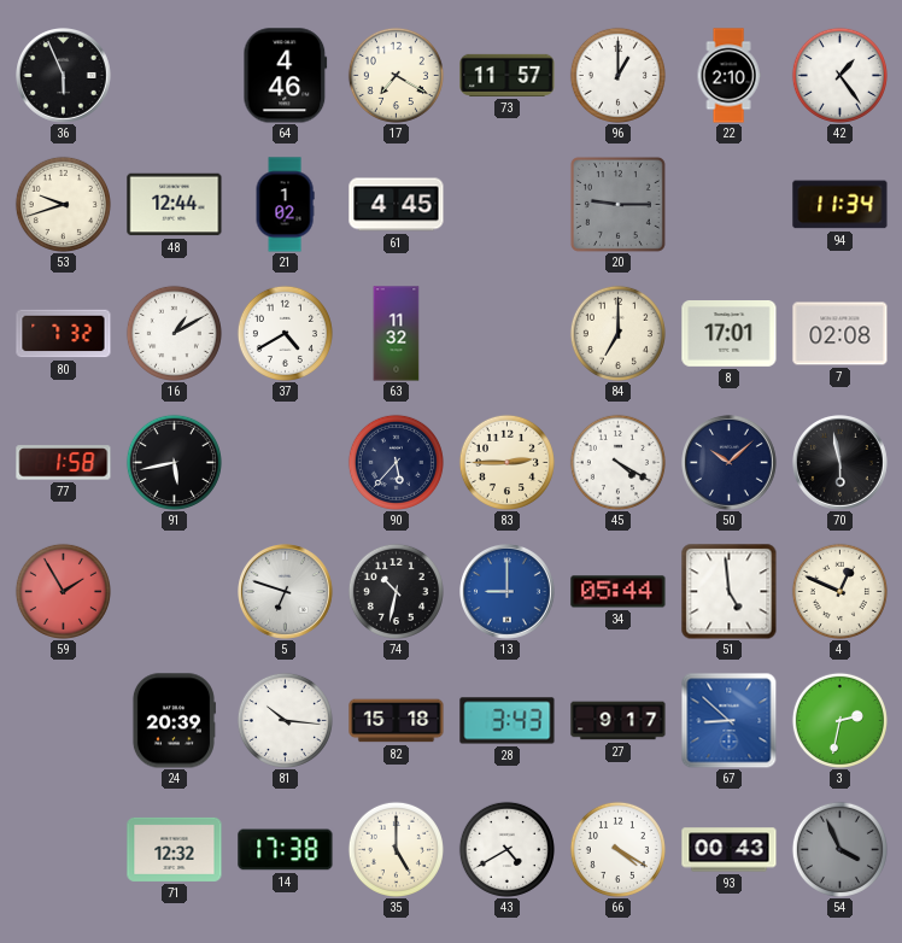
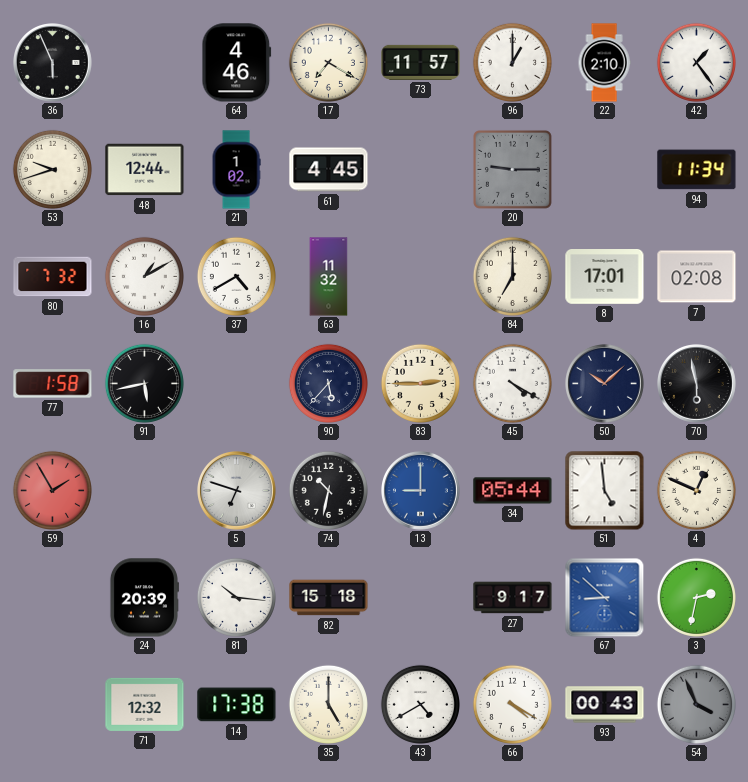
28: 3:43 -> none
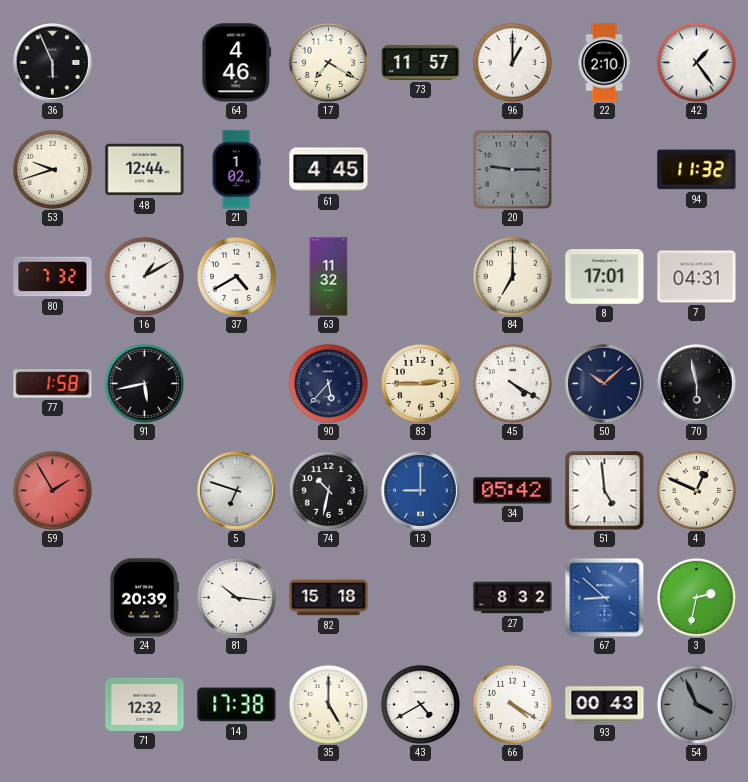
94: 11:34 -> 11:32
7: 02:08 -> 04:31
34: 05:44 -> 05:42
27: 9:17 -> 8:32
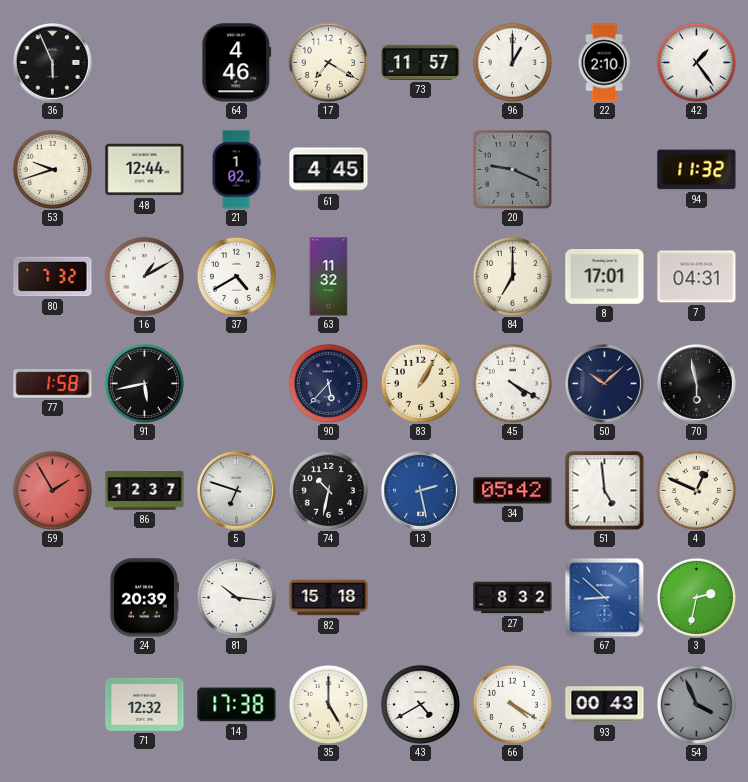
20: 9:15 -> 9:19
83: 2:45 -> 1:05
86: none -> 12:37
13: 9:00 -> 2:28
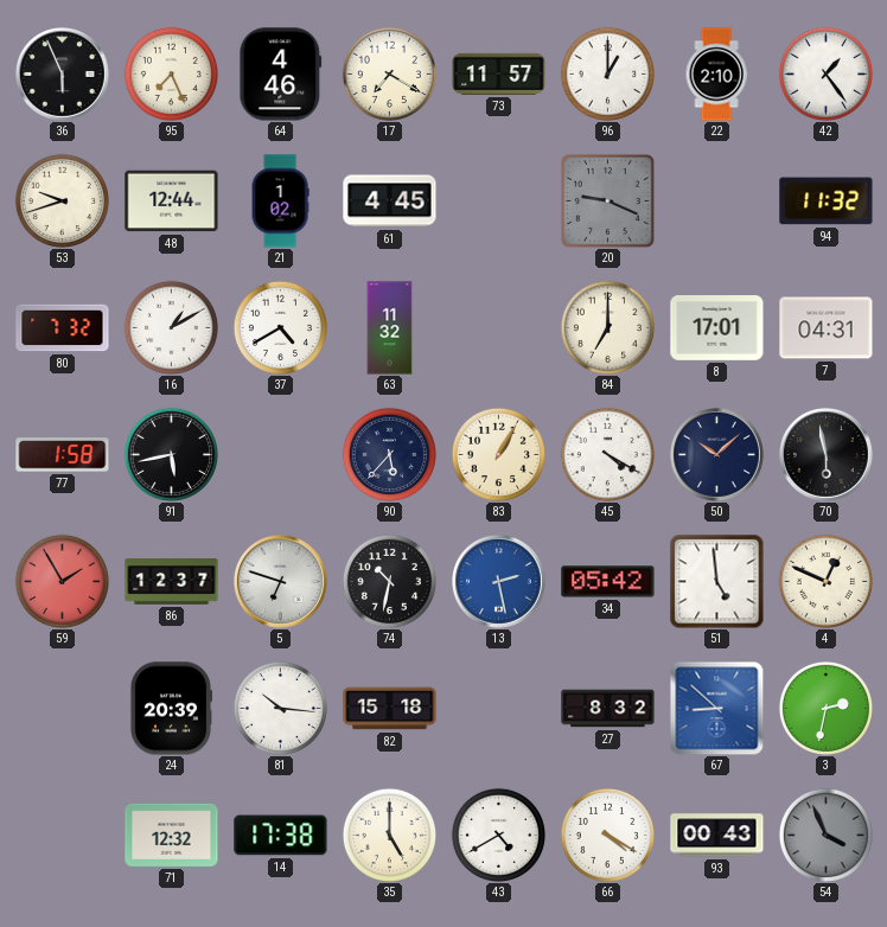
95: none -> 7:26
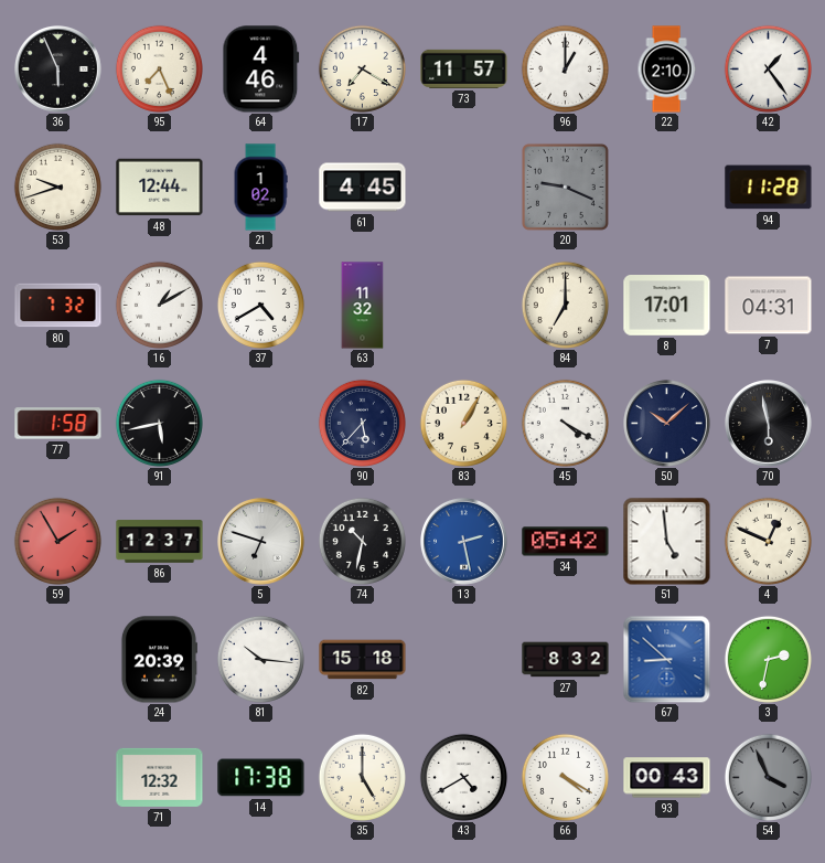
94: 11:32 -> 11:28
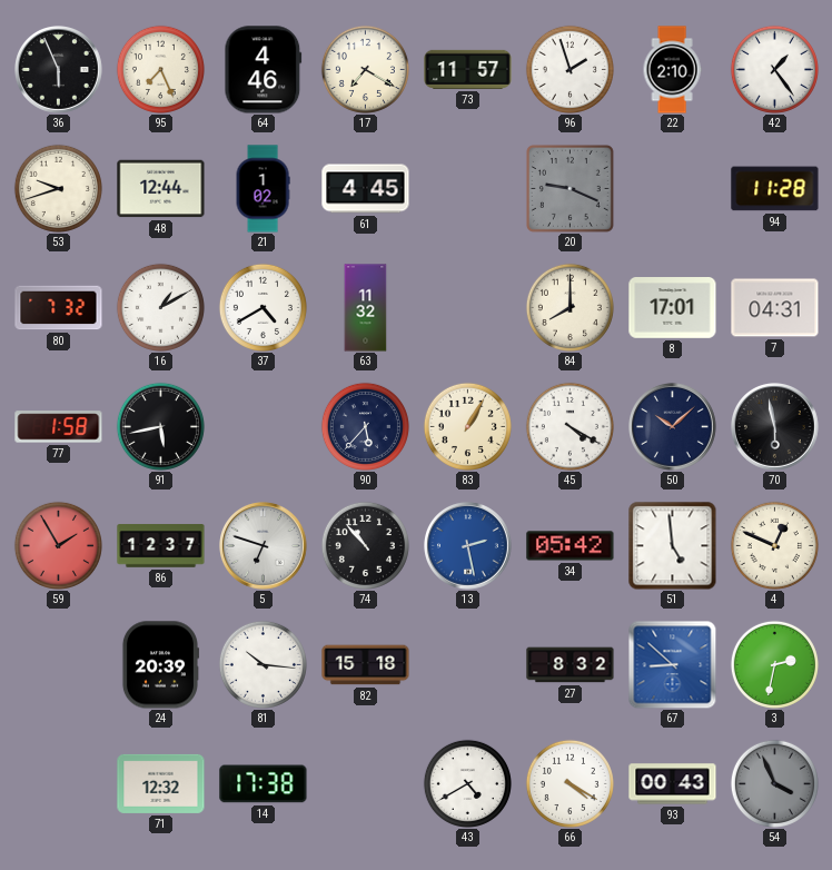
96: 1:00 -> 1:57
84: 7:00 -> 8:00
74: 10:32 -> 10:53
35: 5:00 -> none
